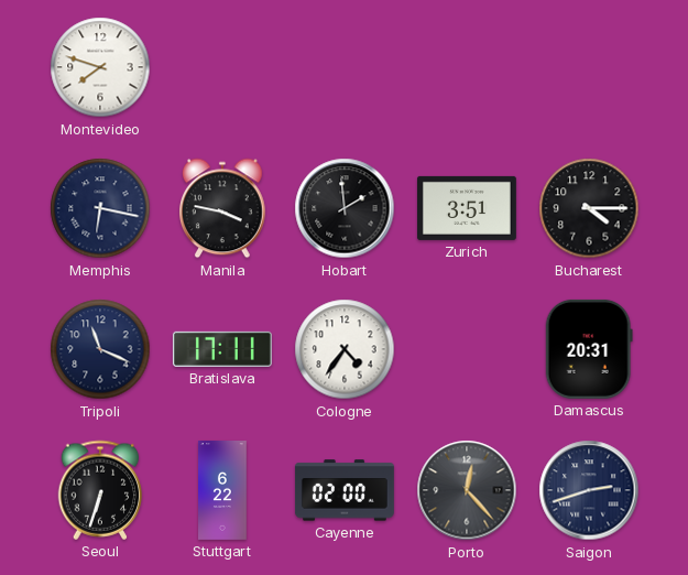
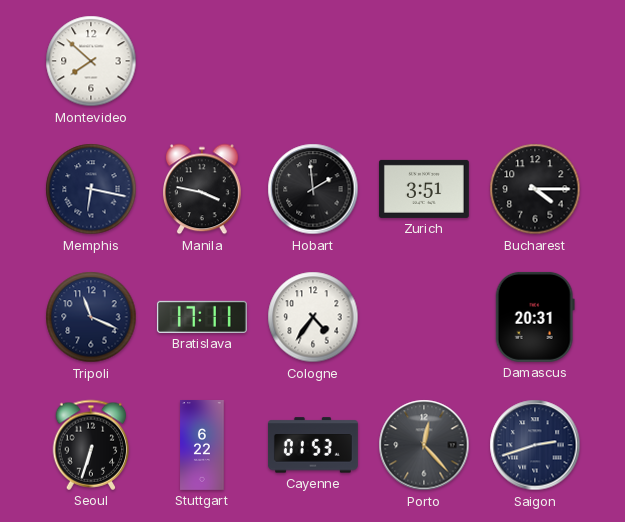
Montevideo: 7:48 -> 7:52
Cayenne: 02:00 -> 01:53
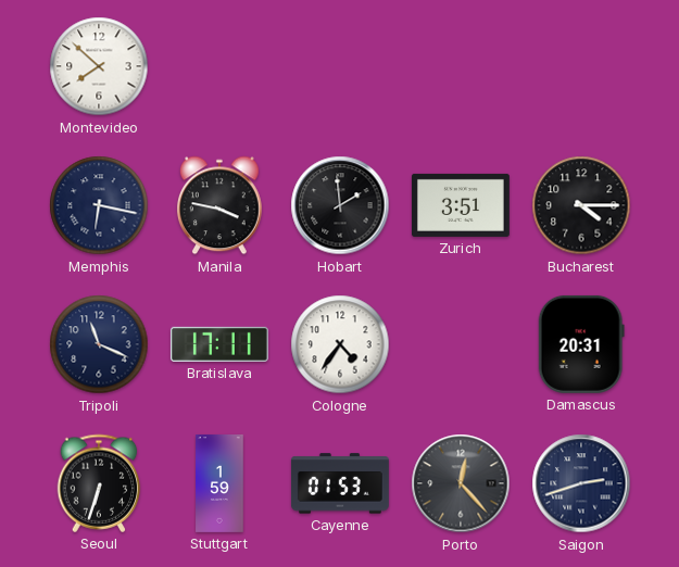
Stuttgart: 6:22 -> 1:59
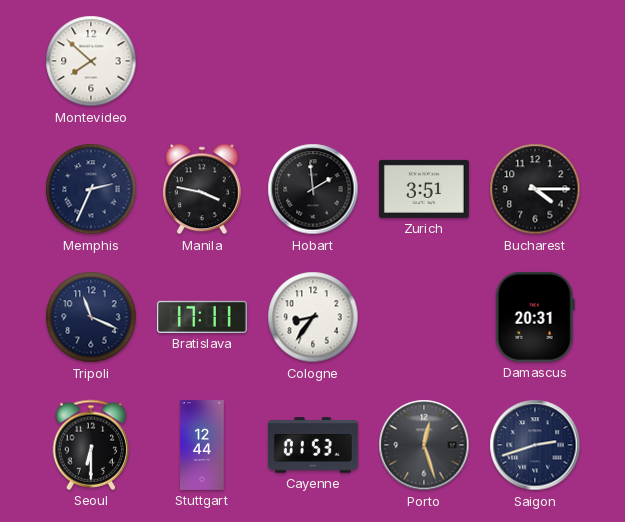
Memphis: 6:17 -> 2:34
Cologne: 4:36 -> 8:36
Seoul: 6:33 -> 6:30
Stuttgart: 1:59 -> 12:44
Porto: 12:23 -> 12:27
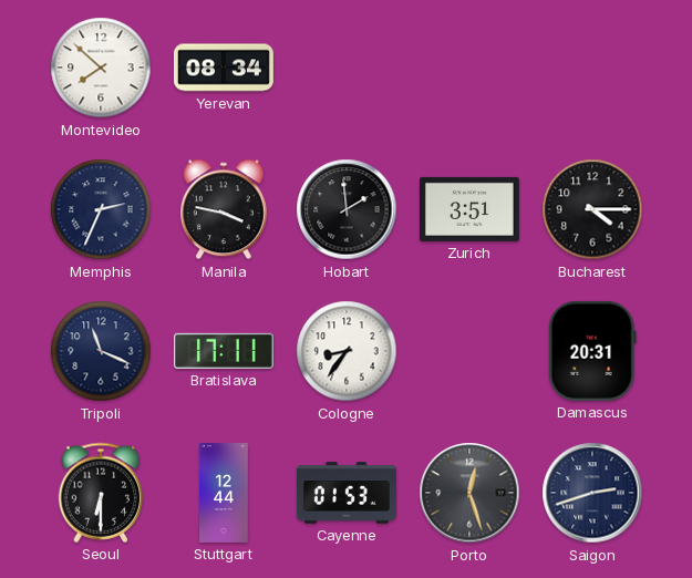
Yerevan: none -> 08:34
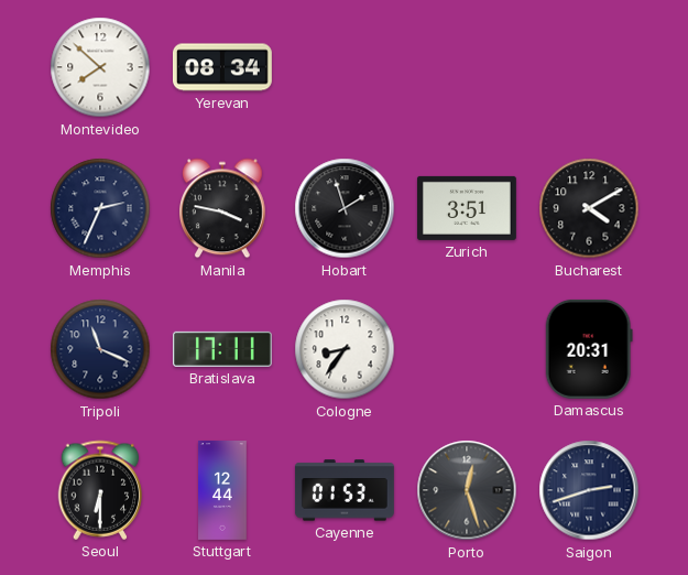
Hobart: 1:59 -> 1:57
Bucharest: 4:15 -> 4:10
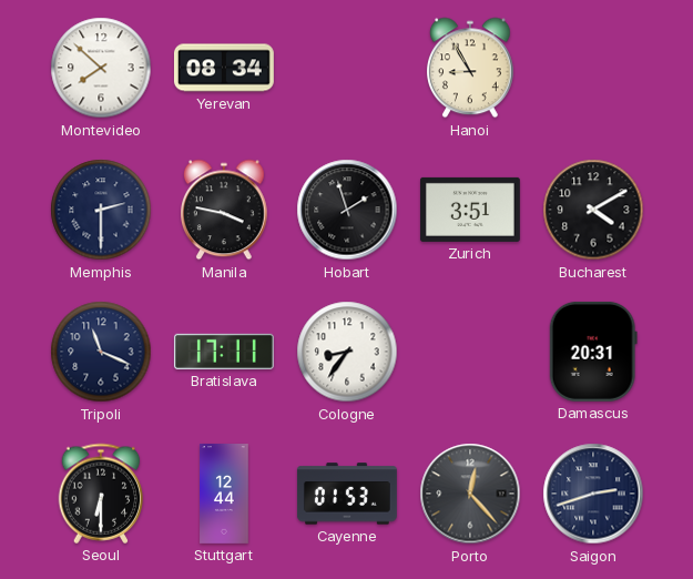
Hanoi: none -> 8:55
Memphis: 2:34 -> 2:30
Porto: 12:27 -> 12:23
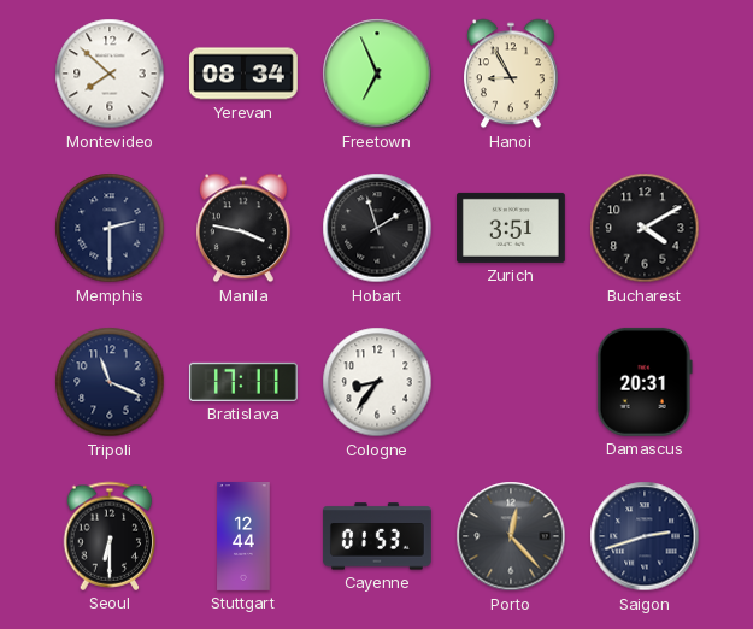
Freetown: none -> 6:56
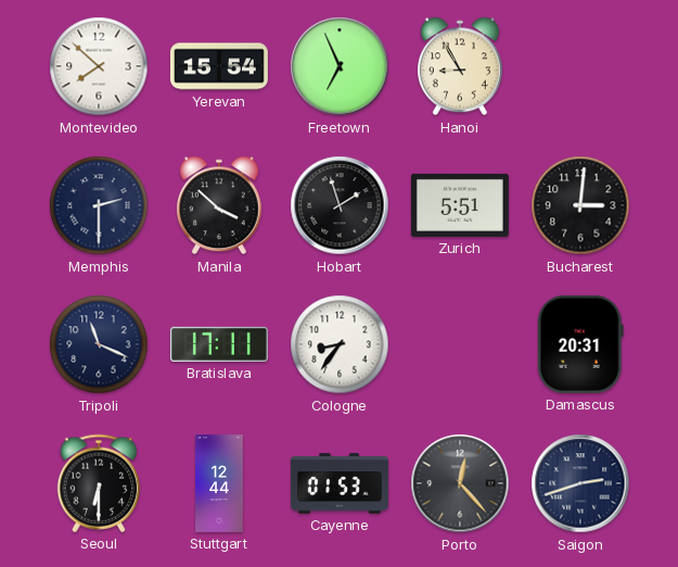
Yerevan: 08:34 -> 15:54
Manila: 3:47 -> 3:52
Zurich: 3:51 -> 5:51
Bucharest: 4:10 -> 3:01
